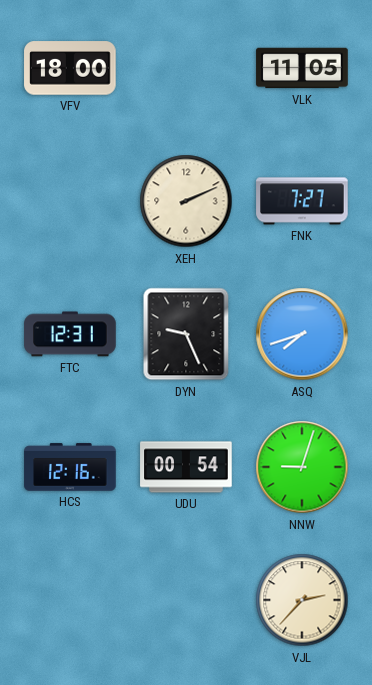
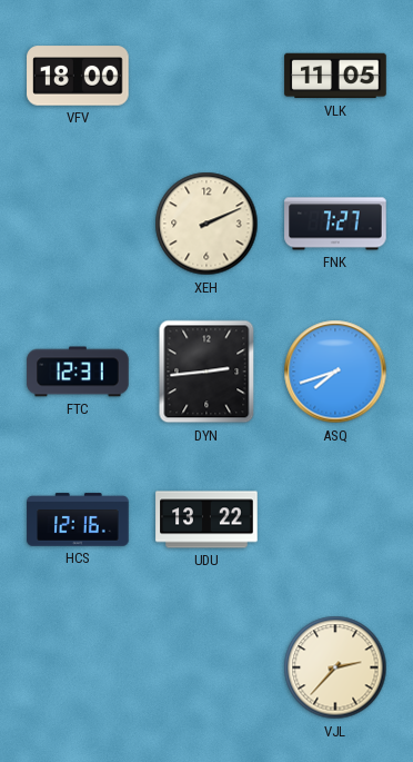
DYN: 9:26 -> 2:44
UDU: 00:54 -> 13:22
NNW: 9:03 -> none
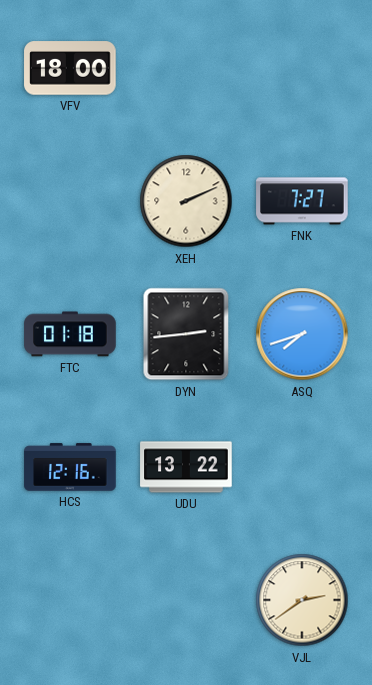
VLK: 11:05 -> none
FTC: 12:31 -> 01:18
VJL: 2:37 -> 2:39
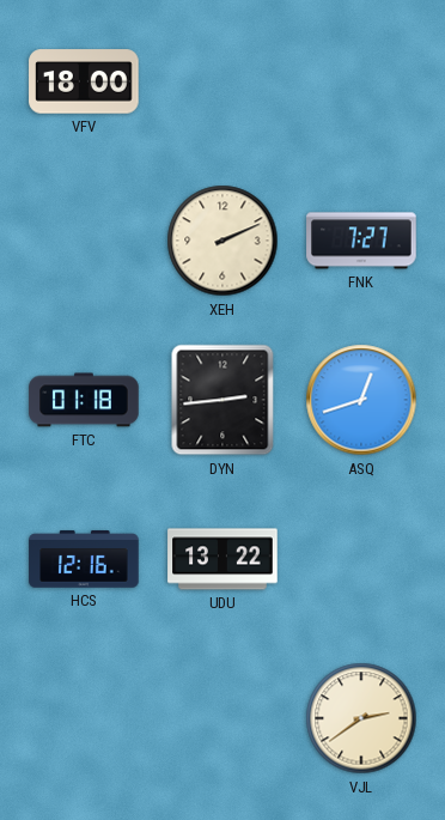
ASQ: 7:42 -> 12:42
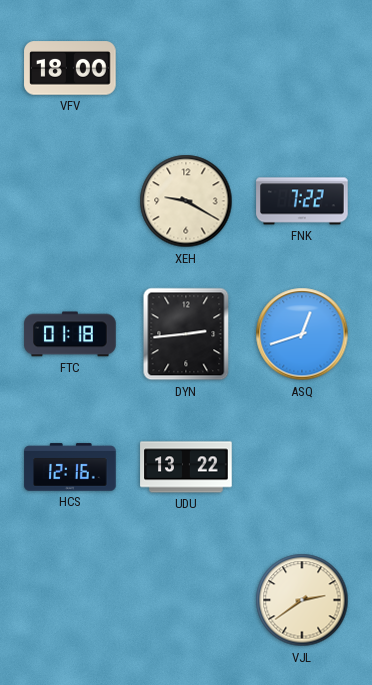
XEH: 2:11 -> 9:20
FNK: 7:27 -> 7:22
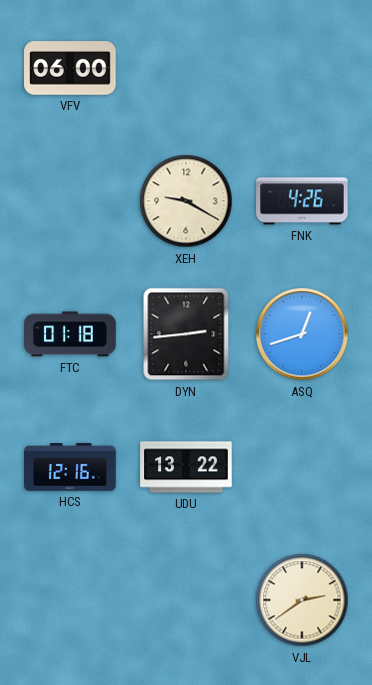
VFV: 18:00 -> 06:00
FNK: 7:22 -> 4:26
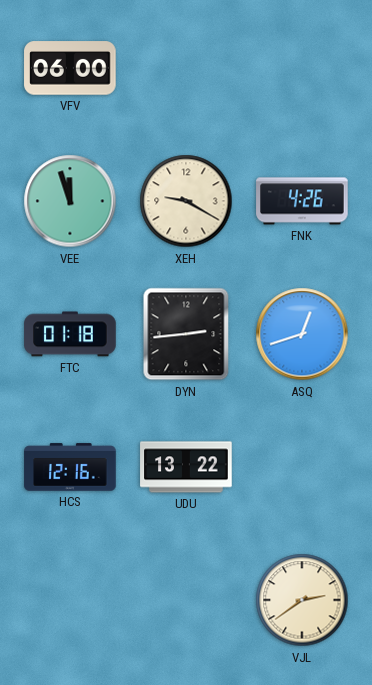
VEE: none -> 11:57
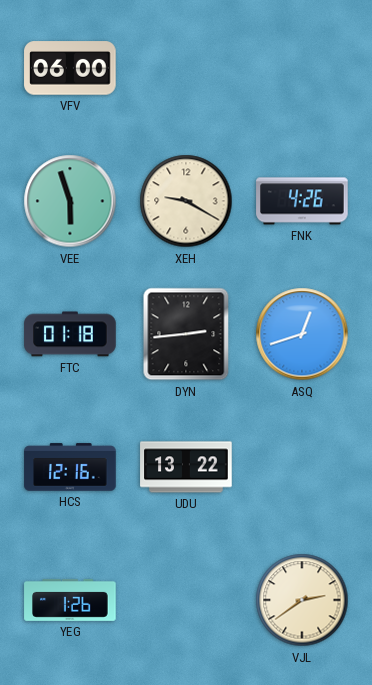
VEE: 11:57 -> 5:57
YEG: none -> 1:26
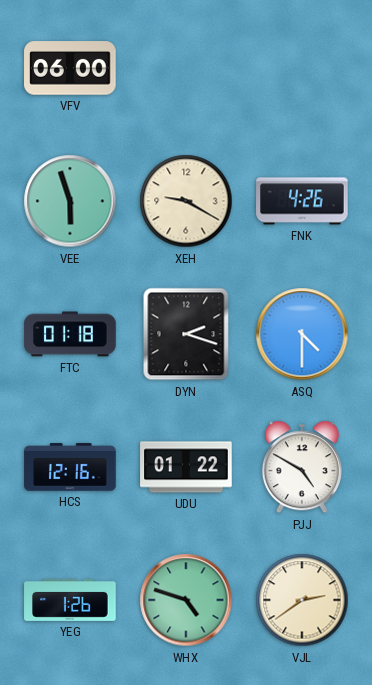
DYN: 2:44 -> 2:18
ASQ: 12:42 -> 4:30
UDU: 13:22 -> 01:22
PJJ: none -> 4:50
WHX: none -> 4:48
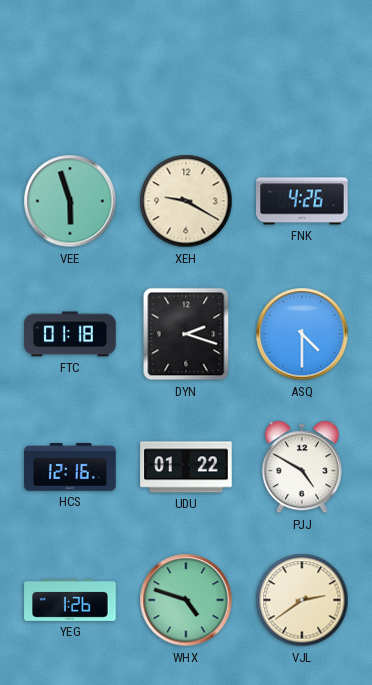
VFV: 06:00 -> none
